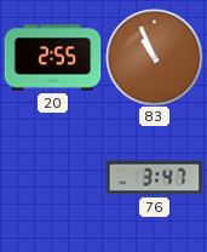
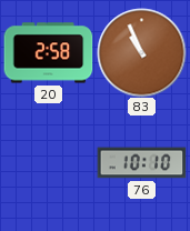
20: 2:55 -> 2:58
76: 3:47 -> 10:10
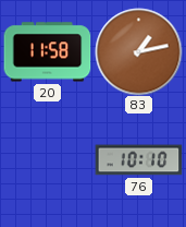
20: 2:58 -> 11:58
83: 10:56 -> 1:13
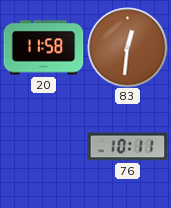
83: 1:13 -> 12:31
76: 10:10 -> 10:11
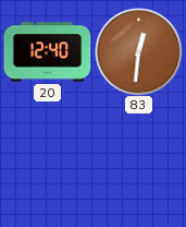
20: 11:58 -> 12:40
76: 10:11 -> none
